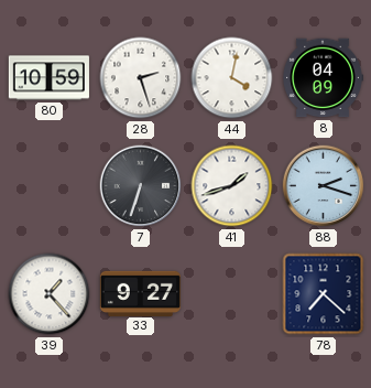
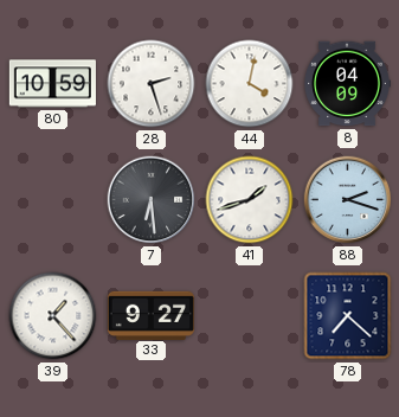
7: 6:33 -> 6:29
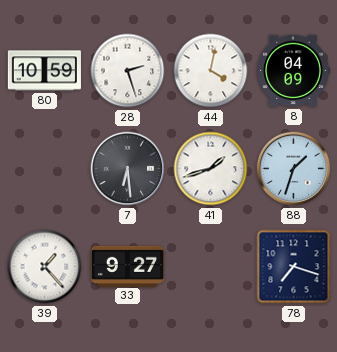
88: 2:18 -> 1:33
78: 7:22 -> 7:18
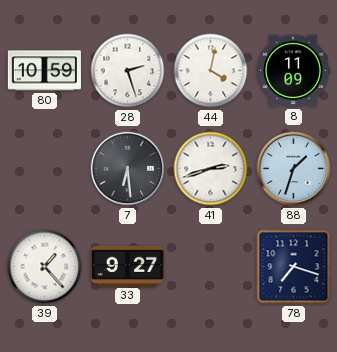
8: 04:09 -> 11:09
41: 1:42 -> 2:42
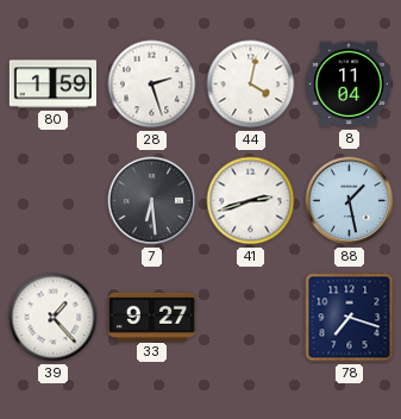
80: 10:59 -> 1:59
8: 11:09 -> 11:04
88: 1:33 -> 1:28
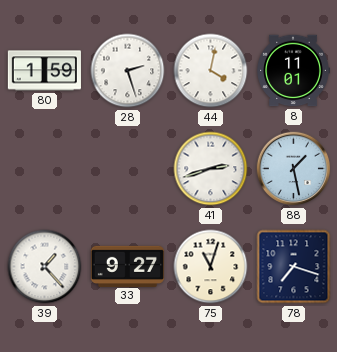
8: 11:04 -> 11:01
7: 6:29 -> none
75: none -> 11:03
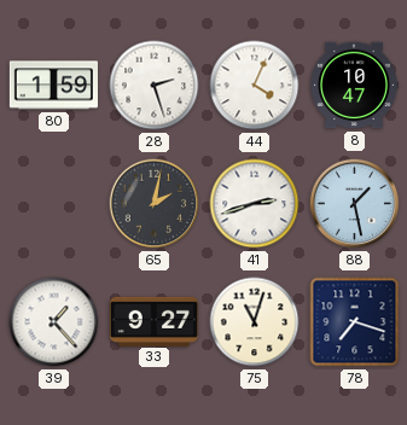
44: 4:02 -> 4:04
8: 11:01 -> 10:47
65: none -> 2:02
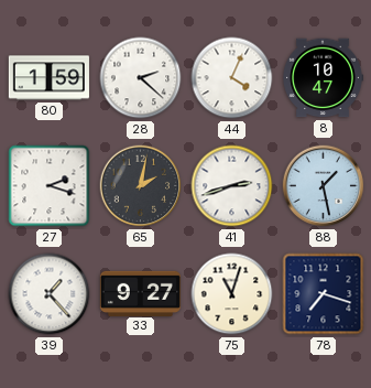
28: 2:27 -> 2:22
27: none -> 2:18
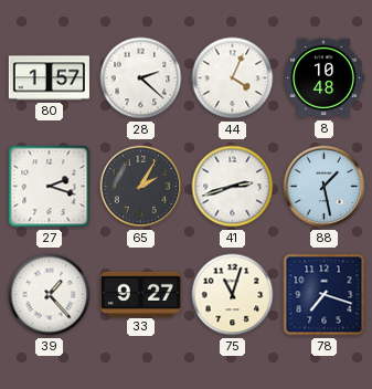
80: 1:59 -> 1:57
8: 10:47 -> 10:48
65: 2:02 -> 2:05
